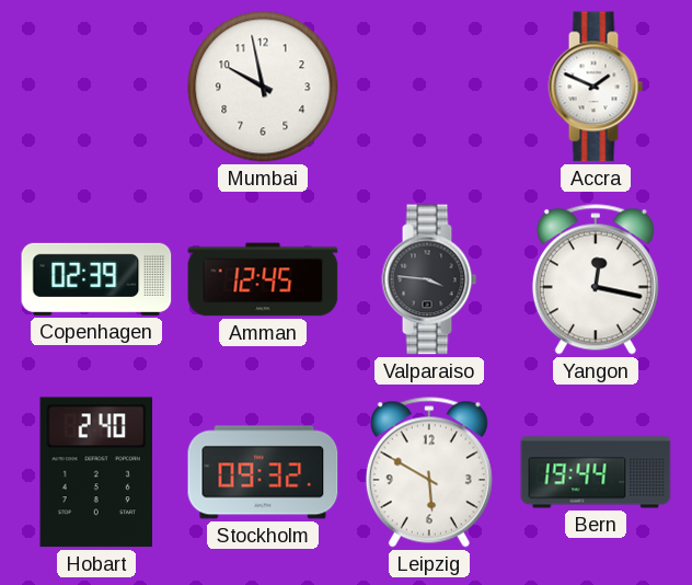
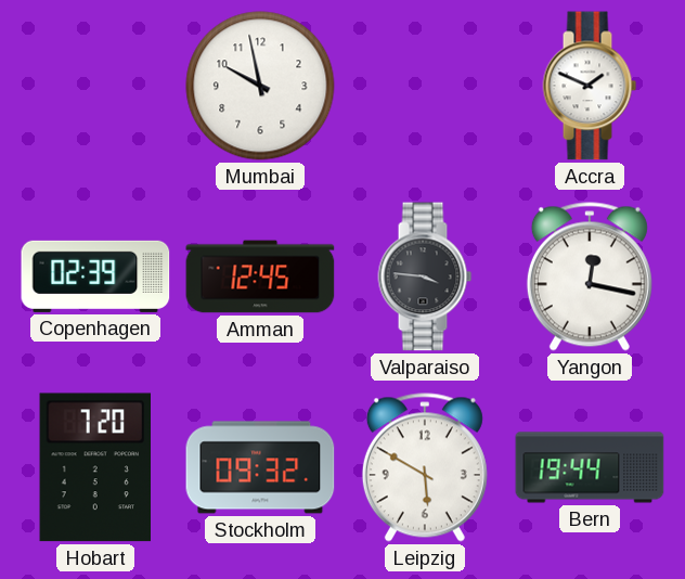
Hobart: 2:40 -> 7:20
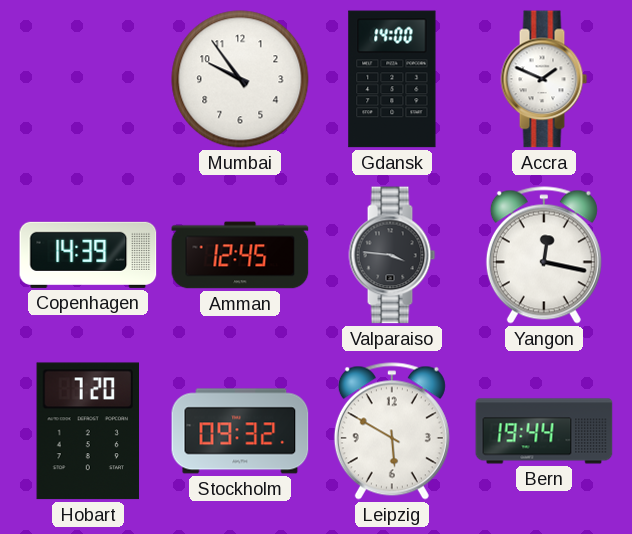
Mumbai: 9:58 -> 9:54
Gdansk: none -> 14:00
Copenhagen: 02:39 -> 14:39
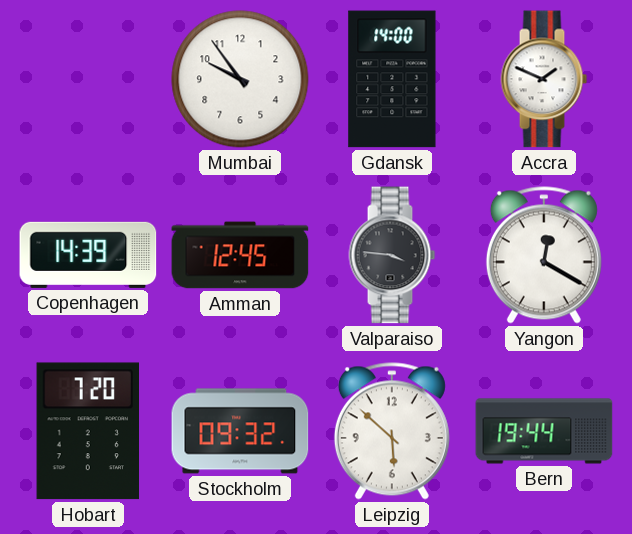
Yangon: 12:17 -> 12:20
Leipzig: 5:50 -> 5:52
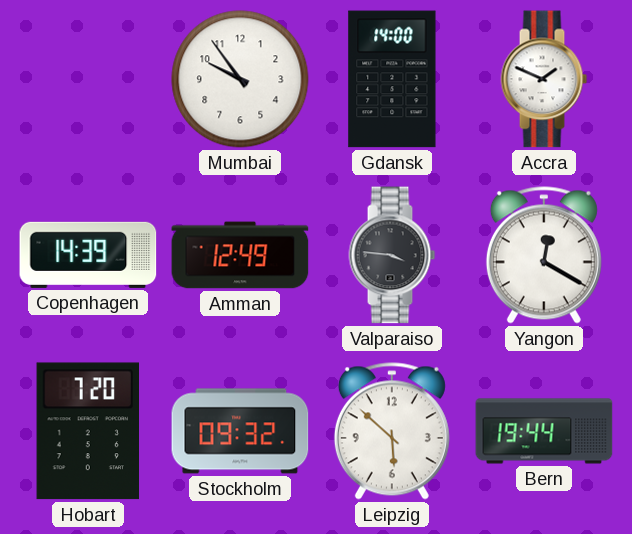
Amman: 12:45 -> 12:49
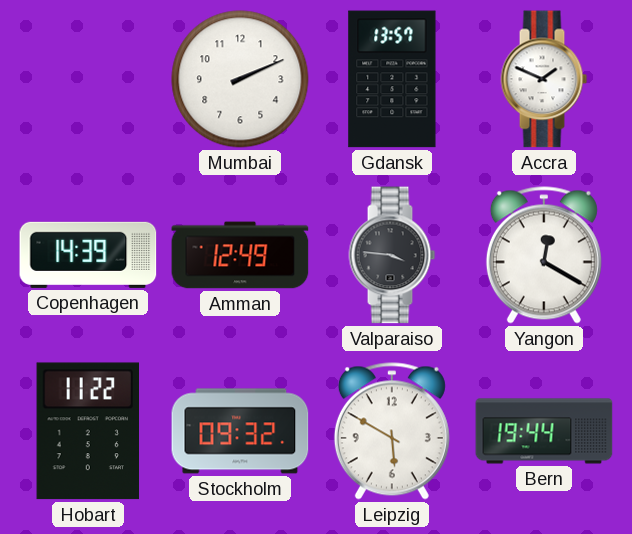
Mumbai: 9:54 -> 2:11
Gdansk: 14:00 -> 13:57
Hobart: 7:20 -> 11:22
Leipzig: 5:52 -> 5:50
